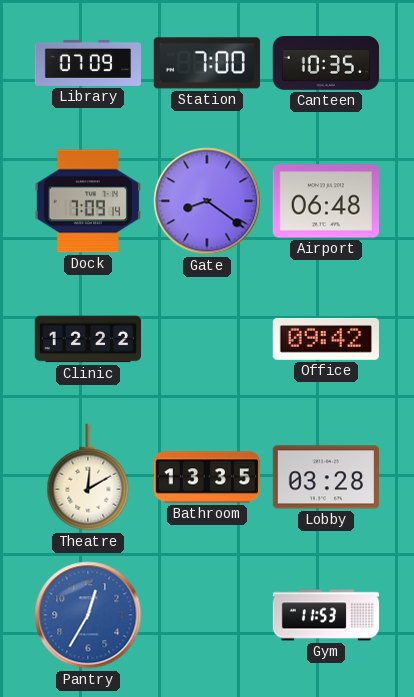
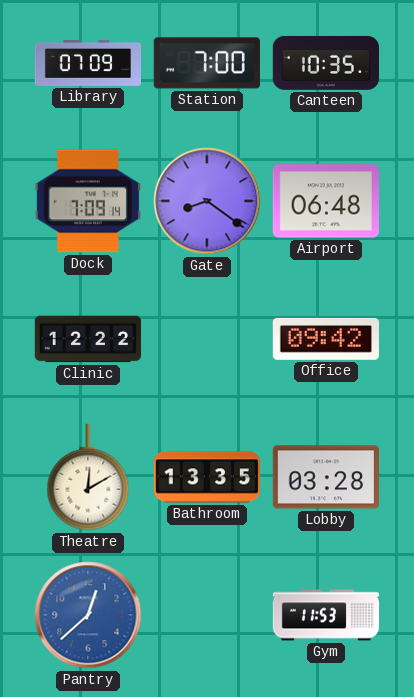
Pantry: 12:35 -> 12:38
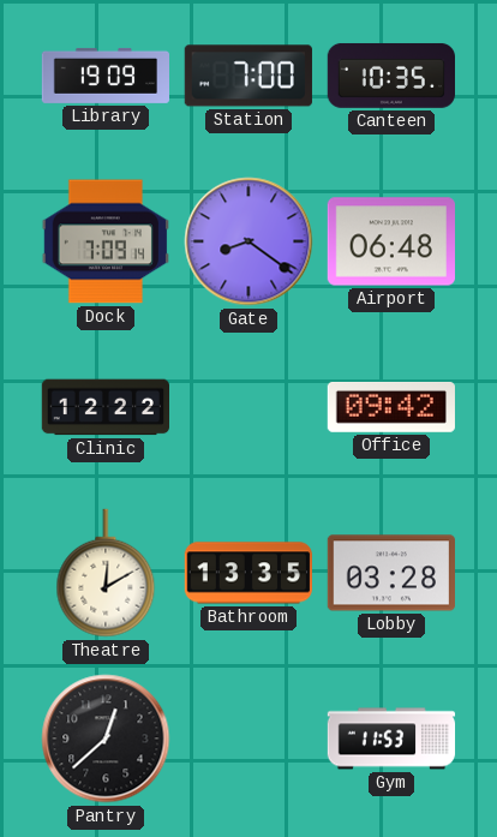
Library: 07:09 -> 19:09
Pantry dial: blue -> black
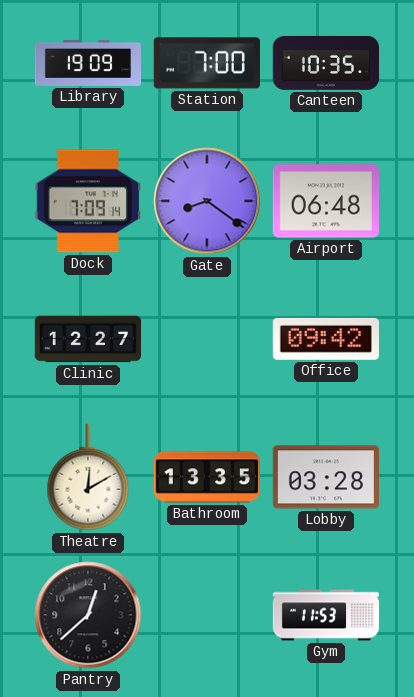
Clinic: 12:22 -> 12:27
